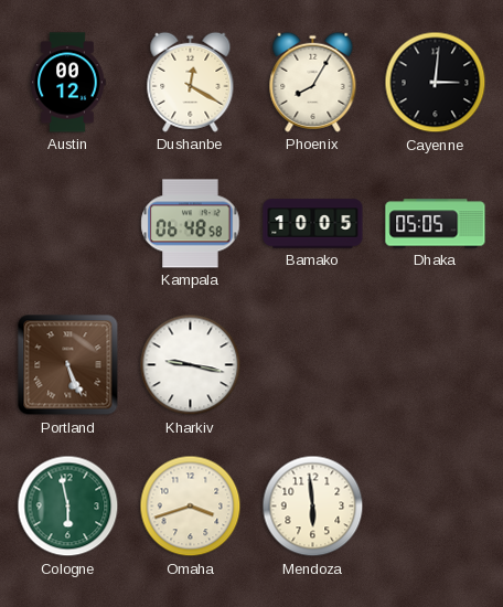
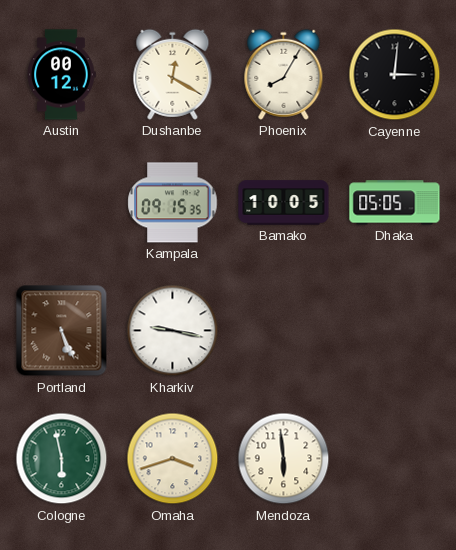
Kampala: 06:48 -> 09:15
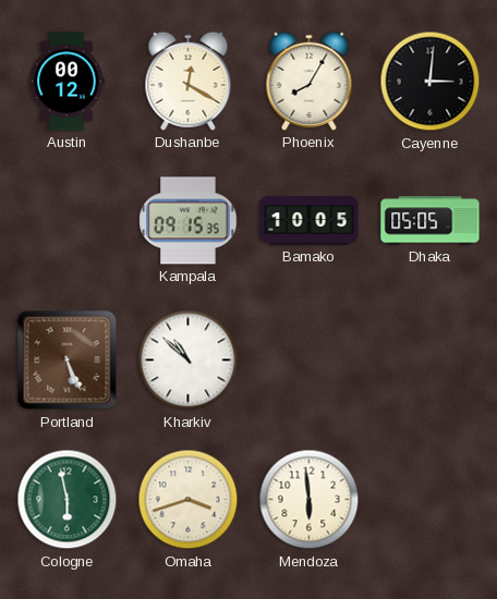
Kharkiv: 9:17 -> 10:52
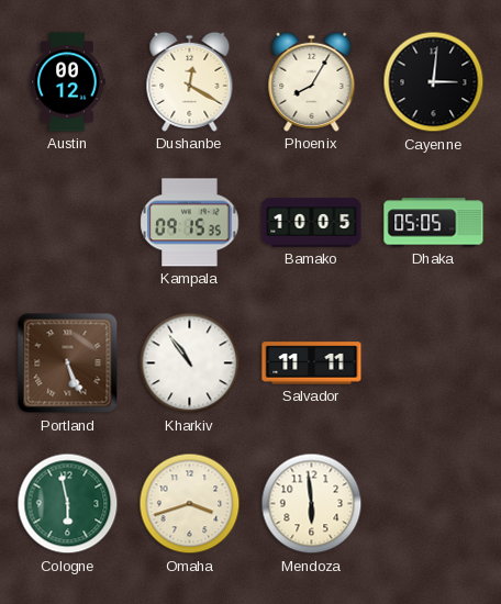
Kharkiv: 10:52 -> 10:54
Salvador: none -> 11:11
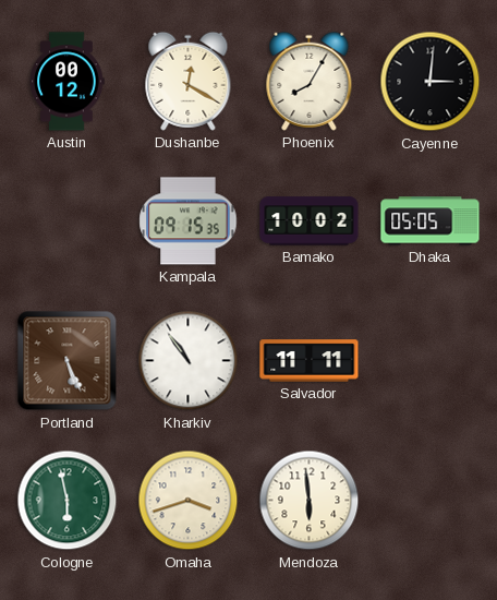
Bamako: 10:05 -> 10:02
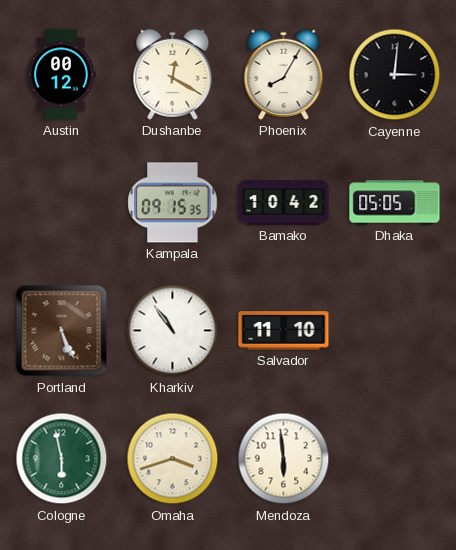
Bamako: 10:02 -> 10:42
Salvador: 11:11 -> 11:10
